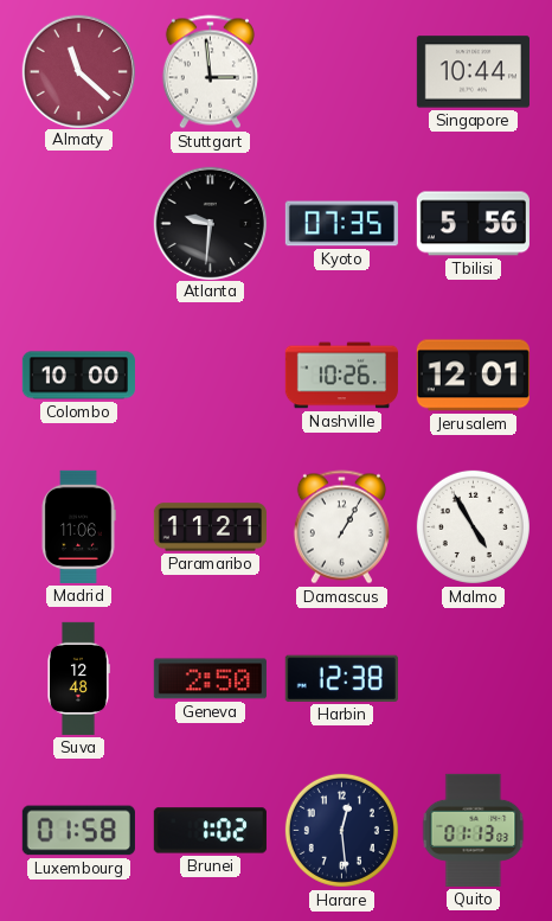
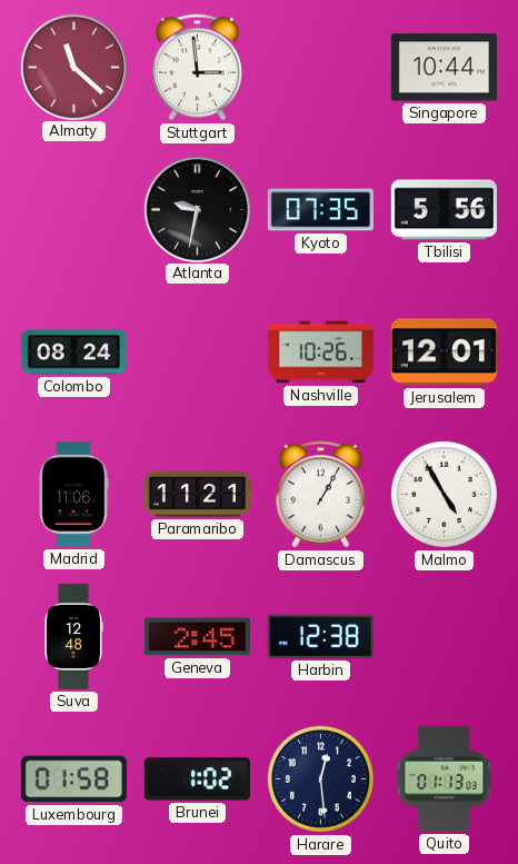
Atlanta: 9:31 -> 9:32
Colombo: 10:00 -> 08:24
Geneva: 2:50 -> 2:45
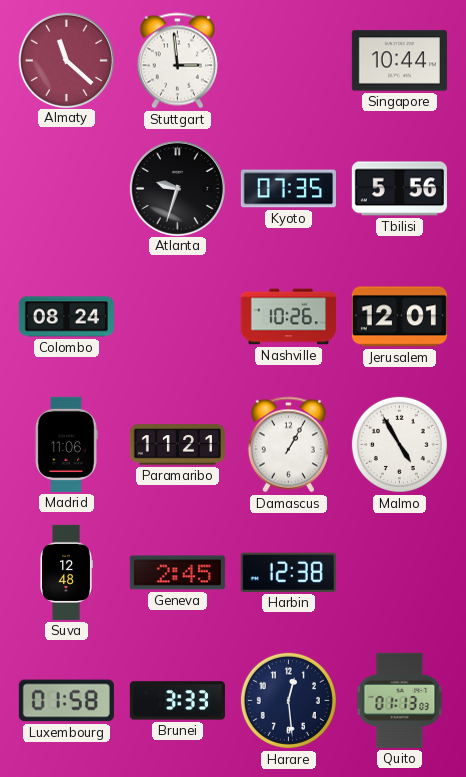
Atlanta: 9:32 -> 9:33
Brunei: 1:02 -> 3:33
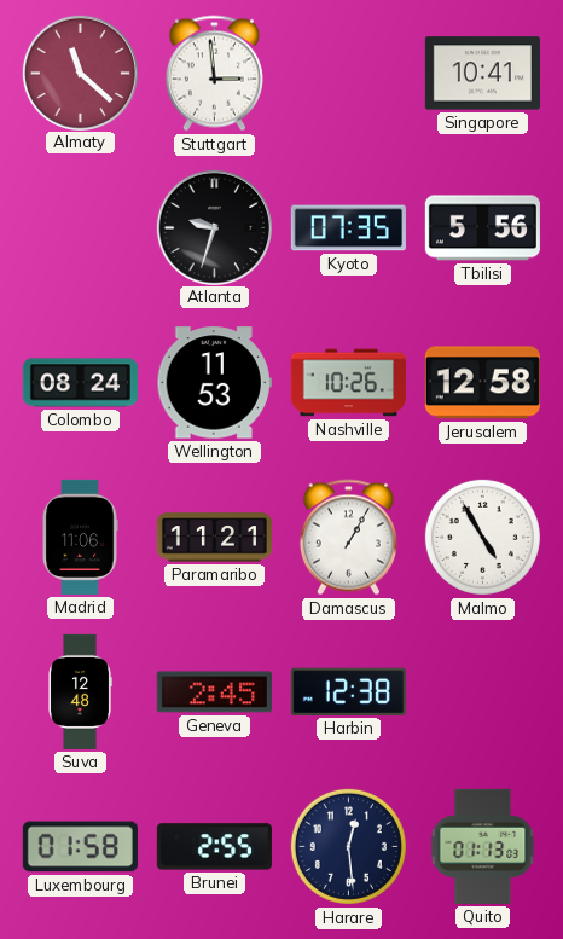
Singapore: 10:44 -> 10:41
Wellington: none -> 11:53
Jerusalem: 12:01 -> 12:58
Brunei: 3:33 -> 2:55
